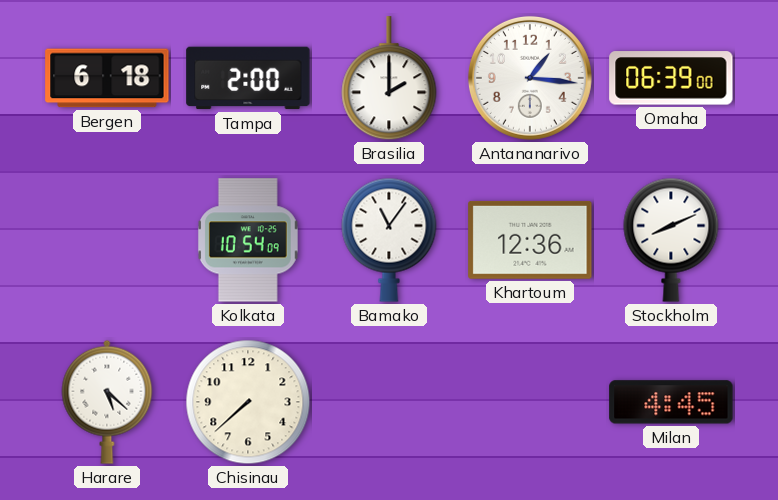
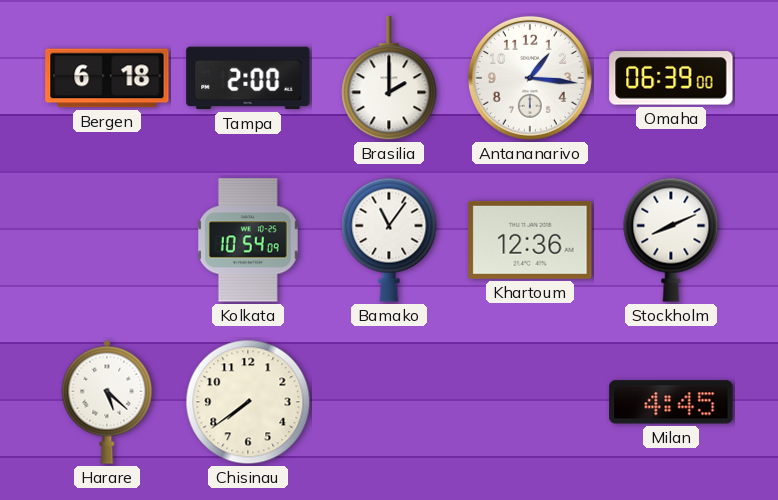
Chisinau: 7:38 -> 7:39
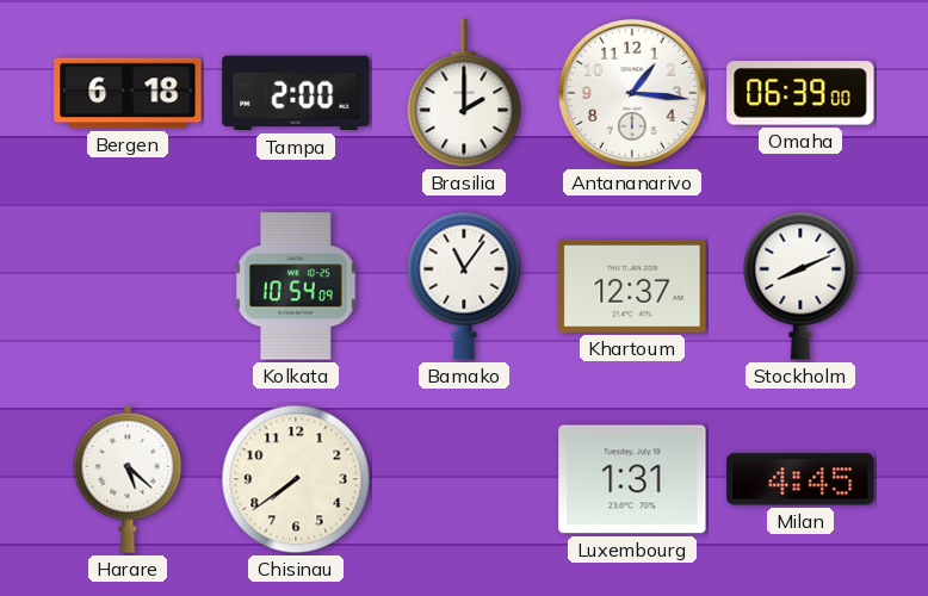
Khartoum: 12:36 -> 12:37
Luxembourg: none -> 1:31
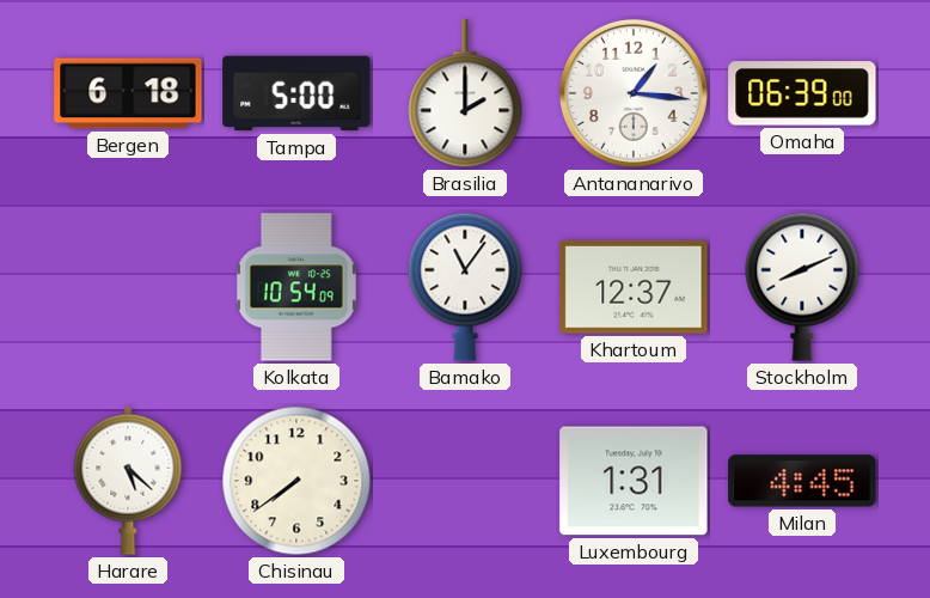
Tampa: 2:00 -> 5:00
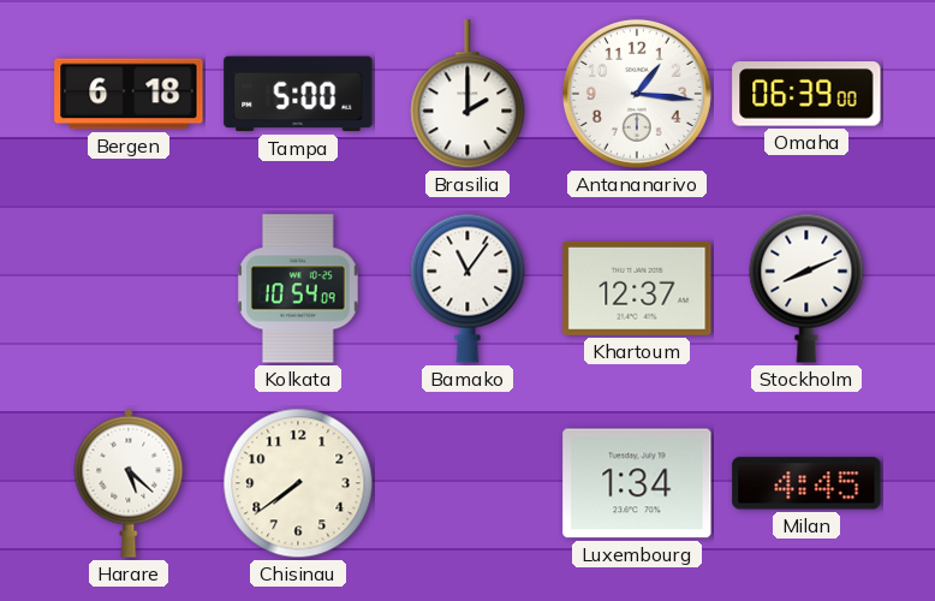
Luxembourg: 1:31 -> 1:34
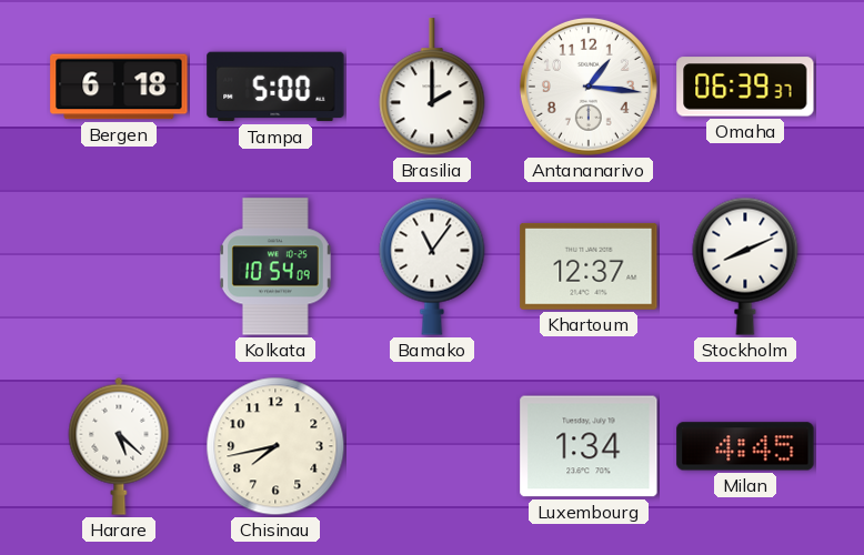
Omaha: 06:39:00 -> 06:39:37
Chisinau: 7:39 -> 7:43
